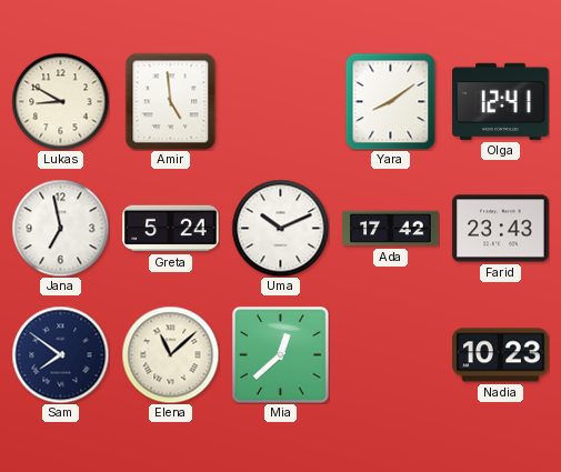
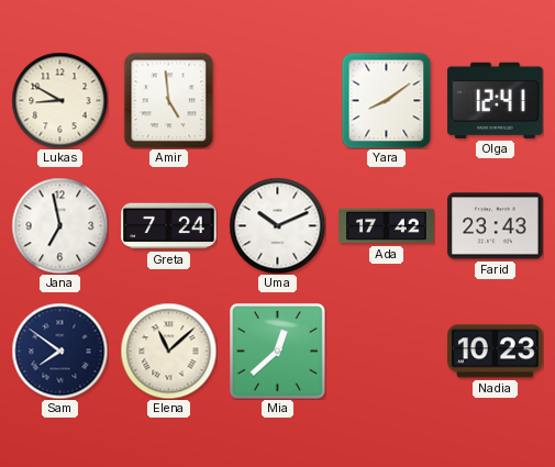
Greta: 5:24 -> 7:24
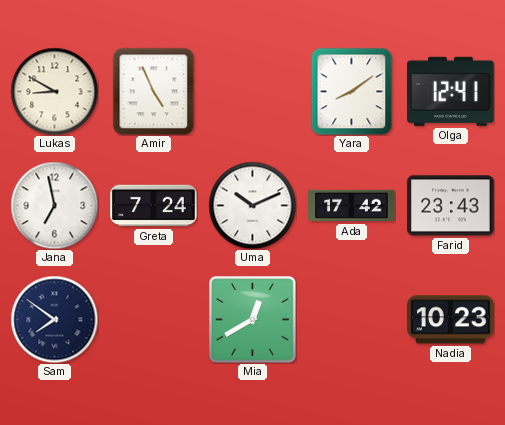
Amir: 4:59 -> 4:56
Elena: 11:08 -> none
Mia: 12:38 -> 12:40
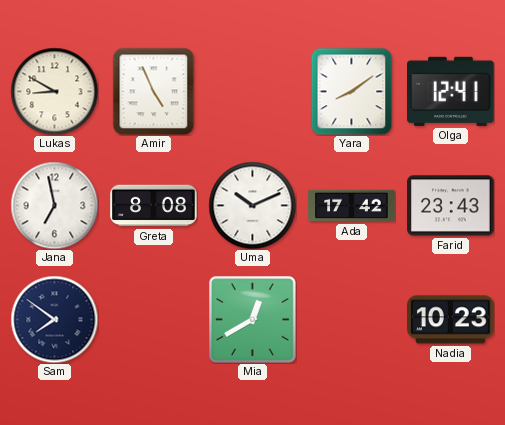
Greta: 7:24 -> 8:08
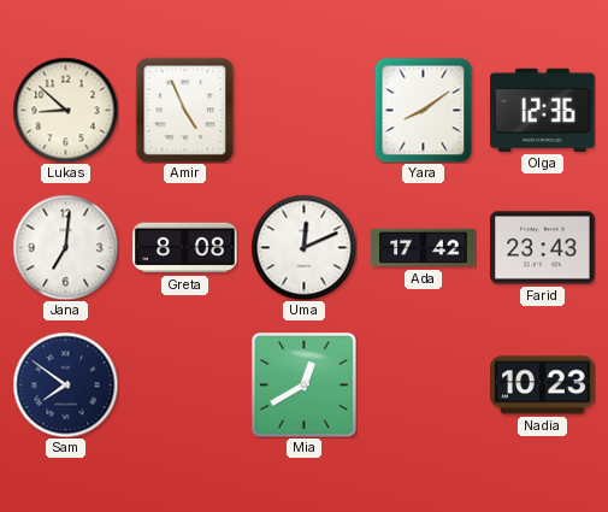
Lukas: 8:50 -> 8:52
Olga: 12:41 -> 12:36
Jana: 6:58 -> 7:01
Uma: 10:11 -> 12:11
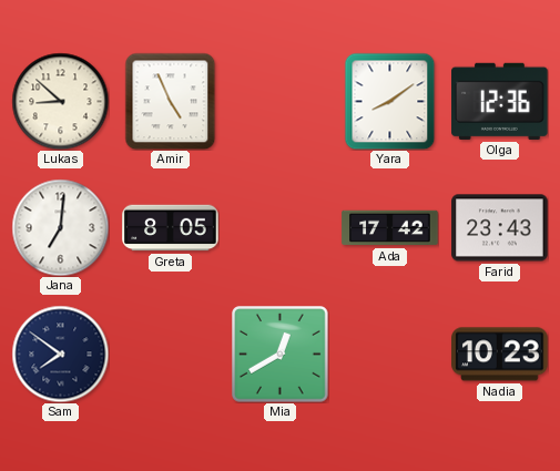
Greta: 8:08 -> 8:05
Uma: 12:11 -> none
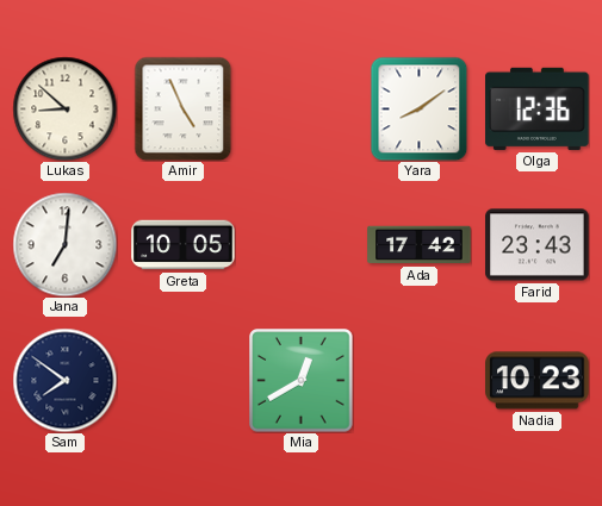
Greta: 8:05 -> 10:05
